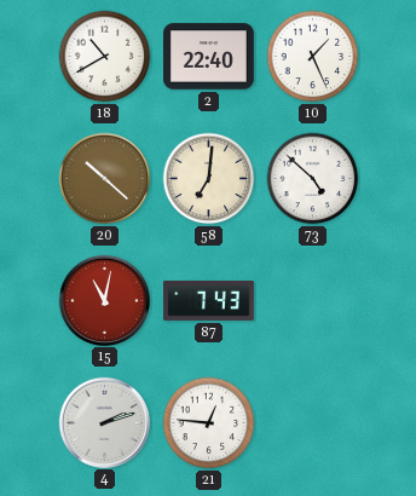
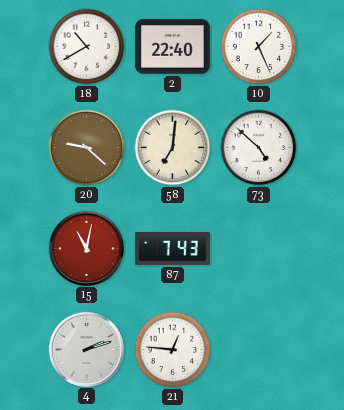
20: 10:22 -> 9:22
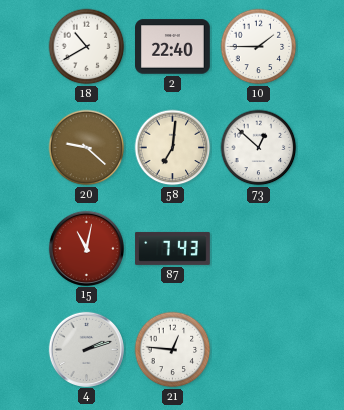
10: 1:26 -> 1:45
73: 4:52 -> 12:52
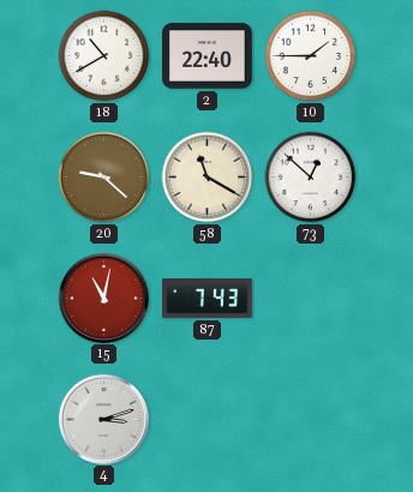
58: 7:01 -> 11:20
4: 2:12 -> 3:12
21: 12:46 -> none
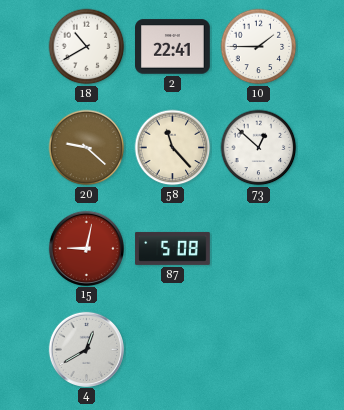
2: 22:40 -> 22:41
58: 11:20 -> 11:23
15: 11:02 -> 9:02
87: 7:43 -> 5:08
4: 3:12 -> 12:40
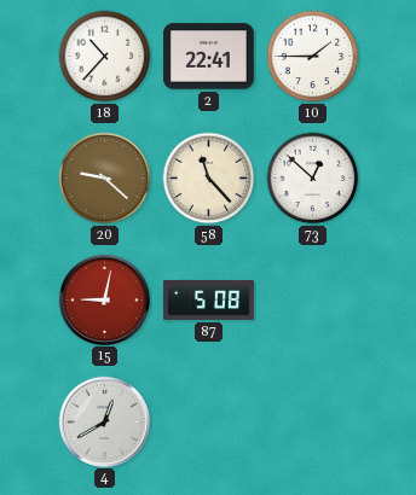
18: 10:40 -> 10:37
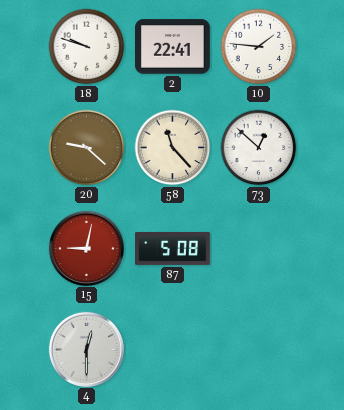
18: 10:37 -> 9:48
10: 1:45 -> 1:46
4: 12:40 -> 12:30
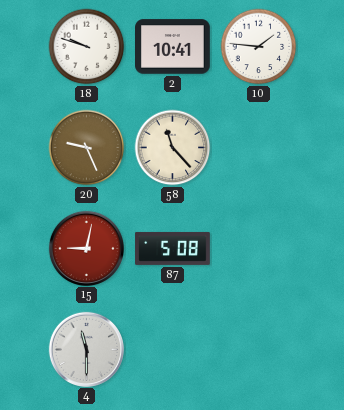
2: 22:41 -> 10:41
20: 9:22 -> 9:26
73: 12:52 -> none
4: 12:30 -> 11:30
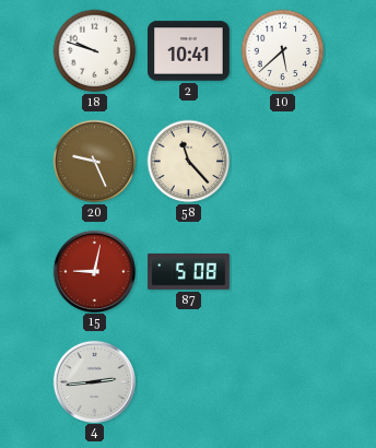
10: 1:46 -> 5:38
4: 11:30 -> 2:44
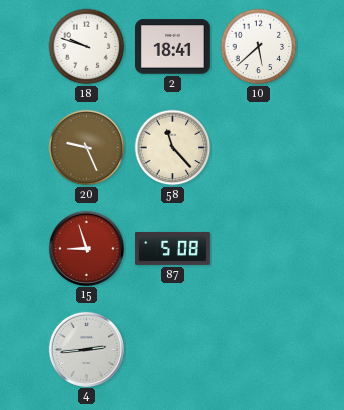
2: 10:41 -> 18:41
15: 9:02 -> 8:57
